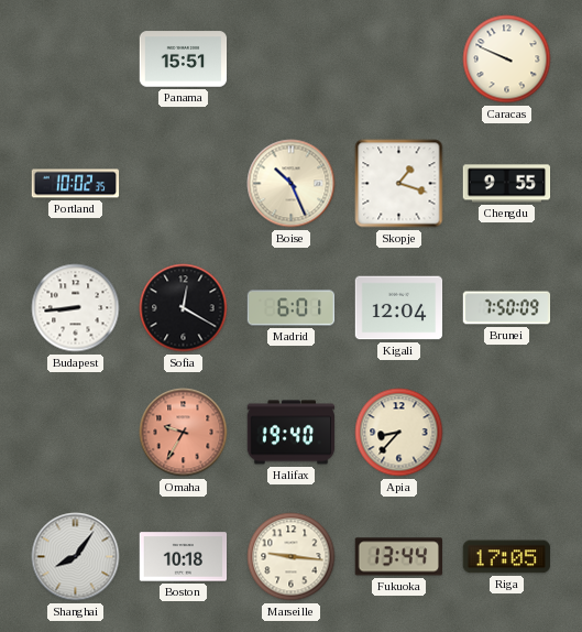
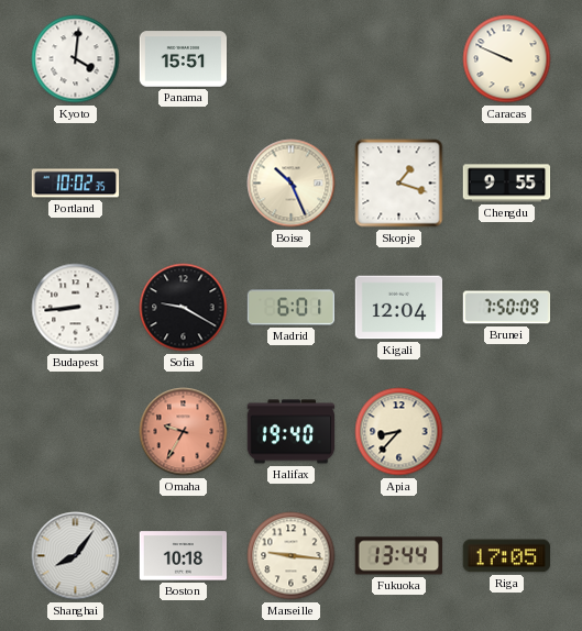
Kyoto: none -> 4:01
Sofia: 12:20 -> 9:20
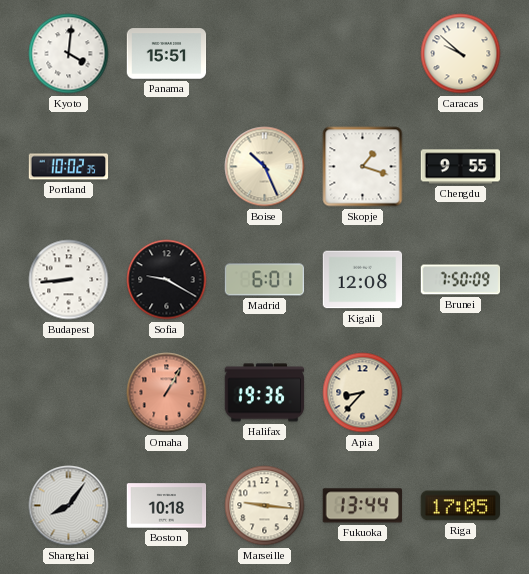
Caracas: 9:49 -> 9:52
Kigali: 12:04 -> 12:08
Omaha: 9:35 -> 1:05
Halifax: 19:40 -> 19:36
